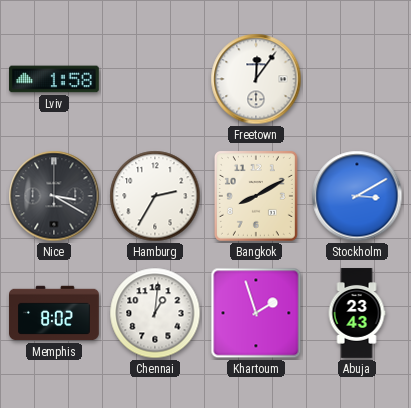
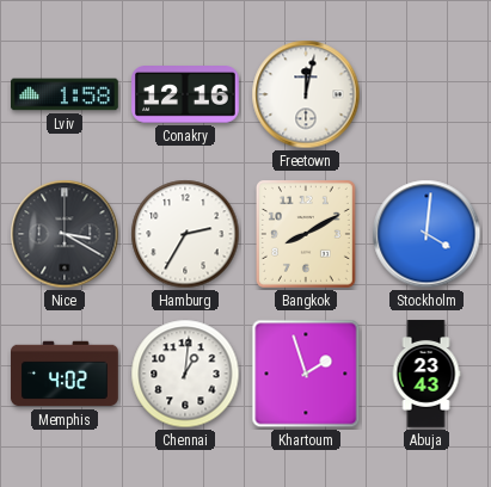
Conakry: none -> 12:16
Freetown: 12:06 -> 12:02
Stockholm: 3:10 -> 4:01
Memphis: 8:02 -> 4:02
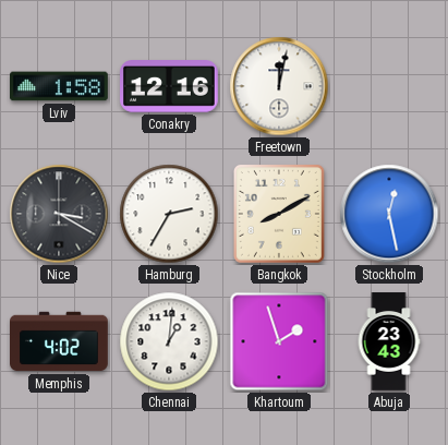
Stockholm: 4:01 -> 12:28
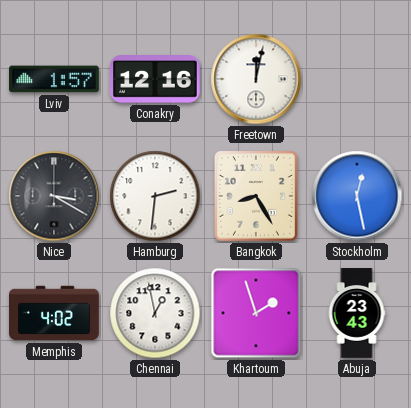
Lviv: 1:58 -> 1:57
Hamburg: 2:35 -> 2:31
Bangkok: 8:10 -> 8:25
Chennai: 1:01 -> 12:58
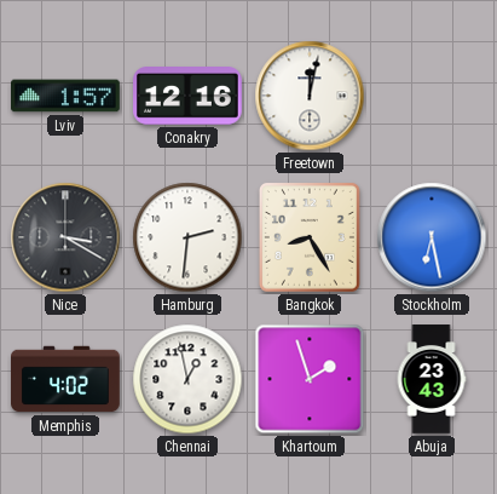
Stockholm: 12:28 -> 6:28
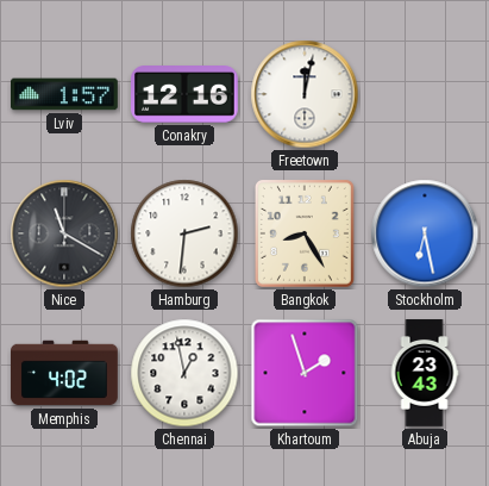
Nice: 3:20 -> 11:20
